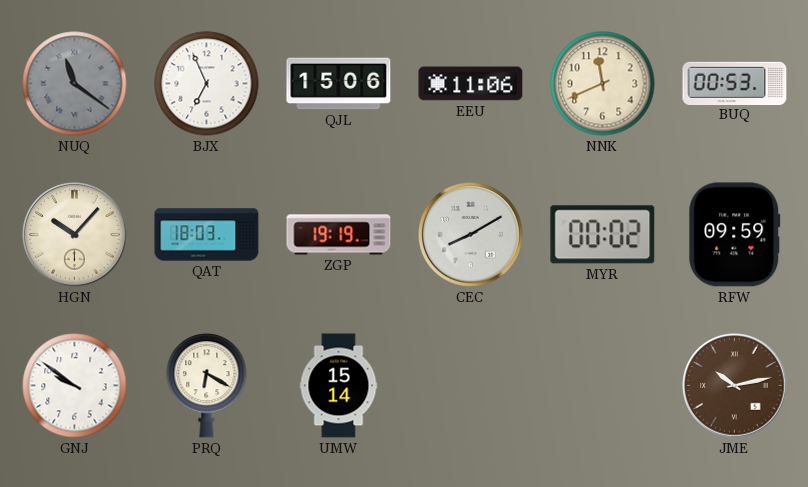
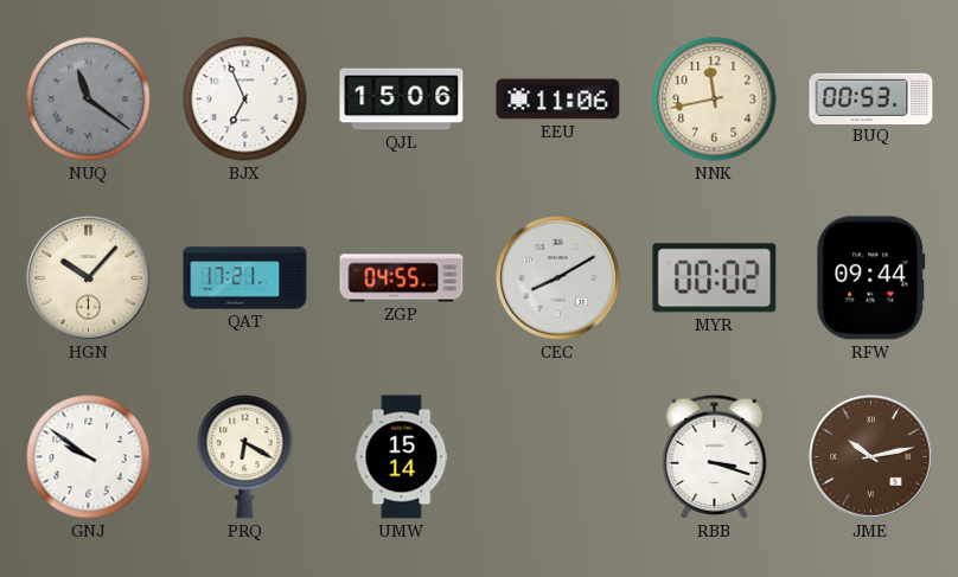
NNK: 11:41 -> 11:43
QAT: 18:03 -> 17:21
ZGP: 19:19 -> 04:55
RFW: 09:59 -> 09:44
RBB: none -> 3:18
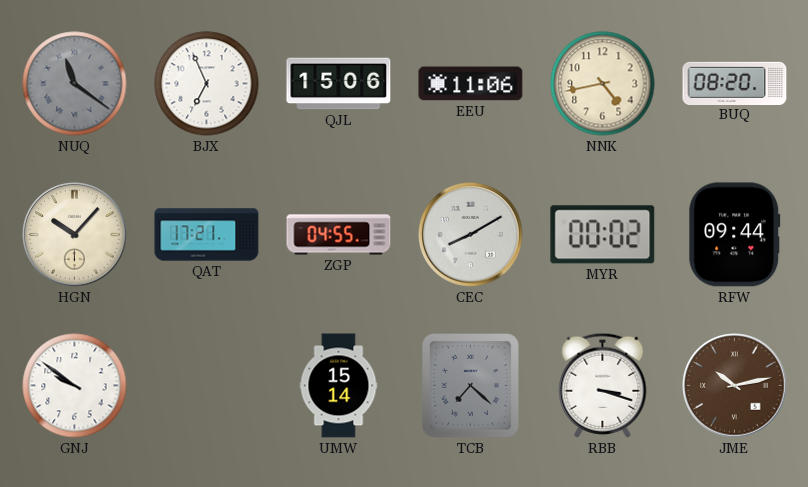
NNK: 11:43 -> 4:43
BUQ: 00:53 -> 08:20
PRQ: 6:20 -> none
TCB: none -> 7:22
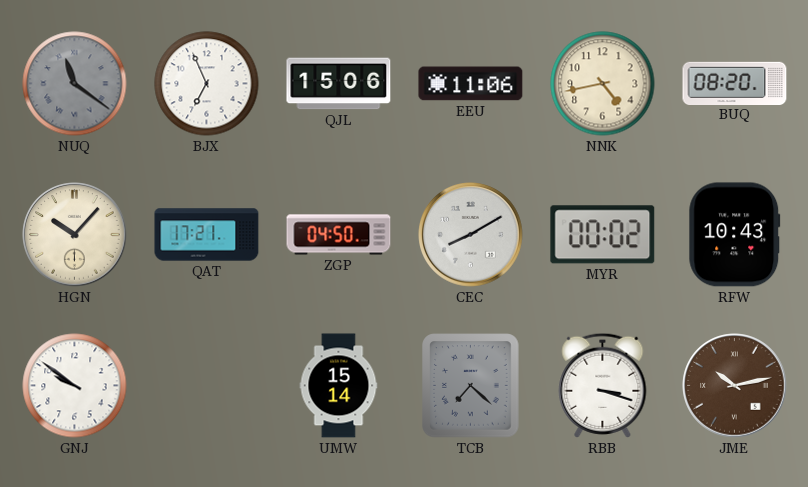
ZGP: 04:55 -> 04:50
RFW: 09:44 -> 10:43
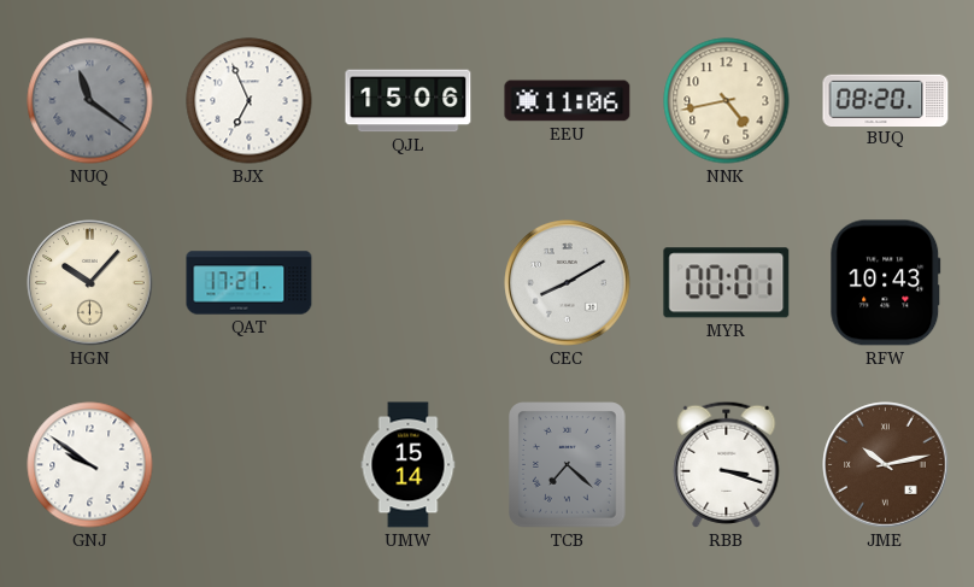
ZGP: 04:50 -> none
MYR: 00:02 -> 00:01
